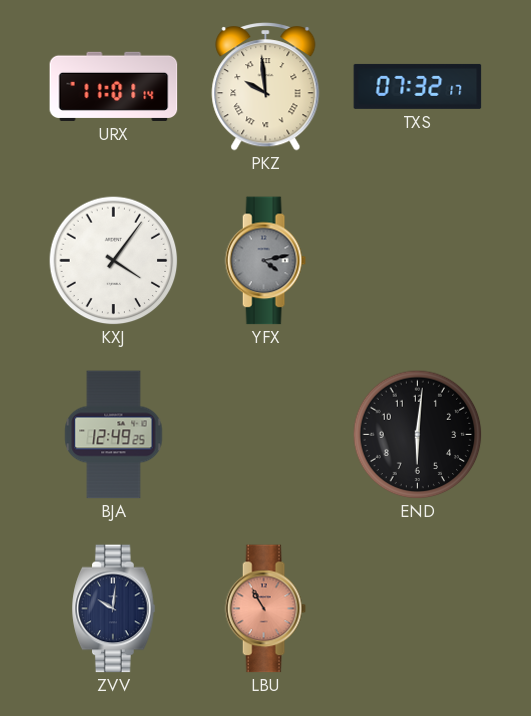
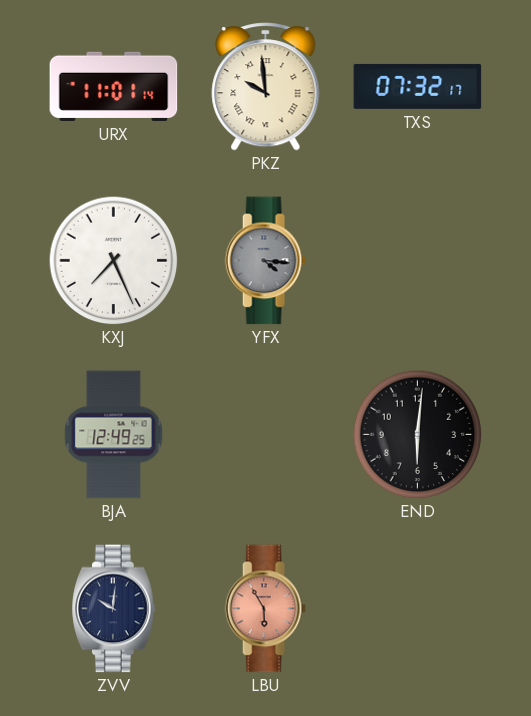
KXJ: 4:06 -> 7:26
YFX: 4:13 -> 4:16
LBU: 10:55 -> 5:55
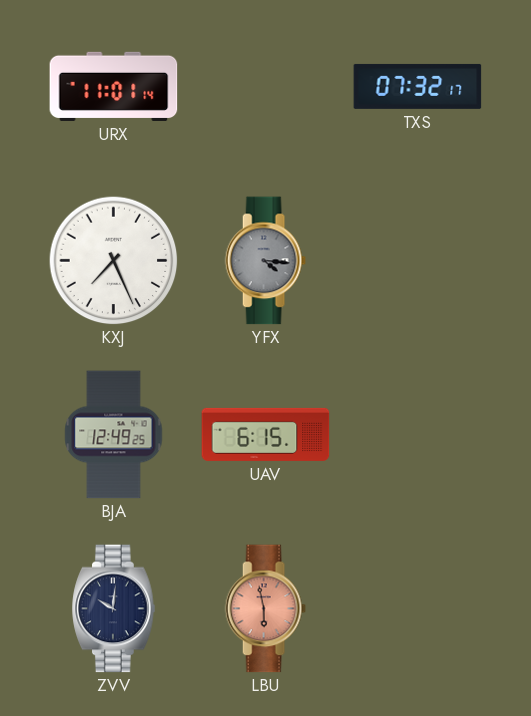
PKZ: 9:59 -> none
UAV: none -> 6:15
END: 6:01 -> none
LBU: 5:55 -> 5:58
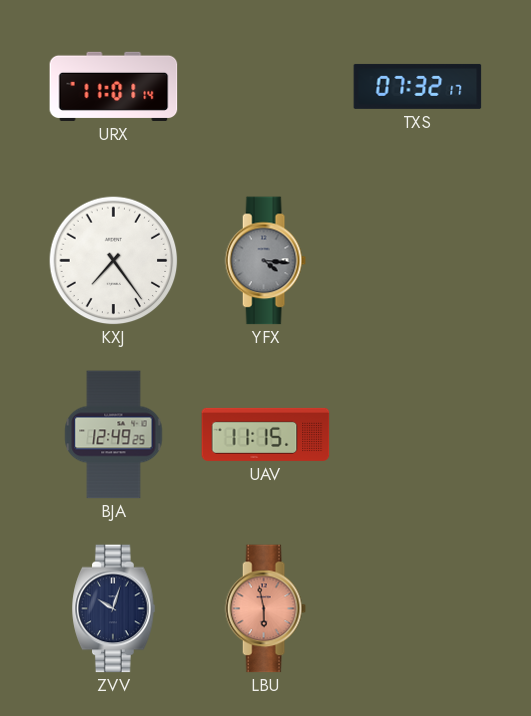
KXJ: 7:26 -> 7:24
UAV: 6:15 -> 11:15
ZVV: 10:01 -> 10:03
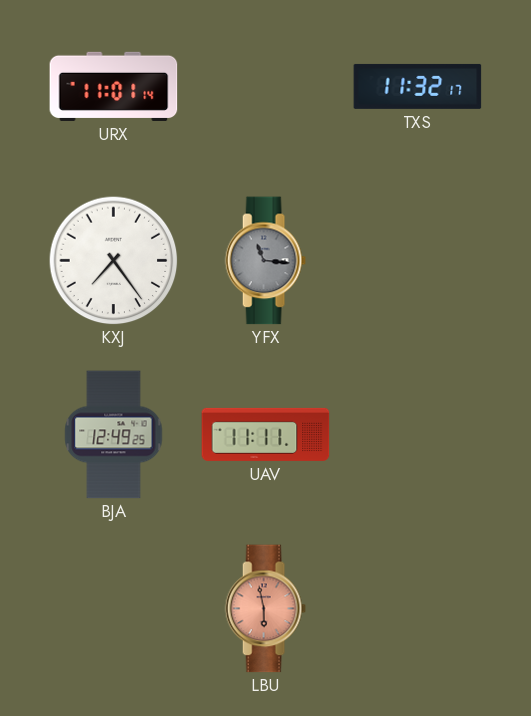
TXS: 07:32 -> 11:32
YFX: 4:16 -> 11:16
UAV: 11:15 -> 11:11
ZVV: 10:03 -> none
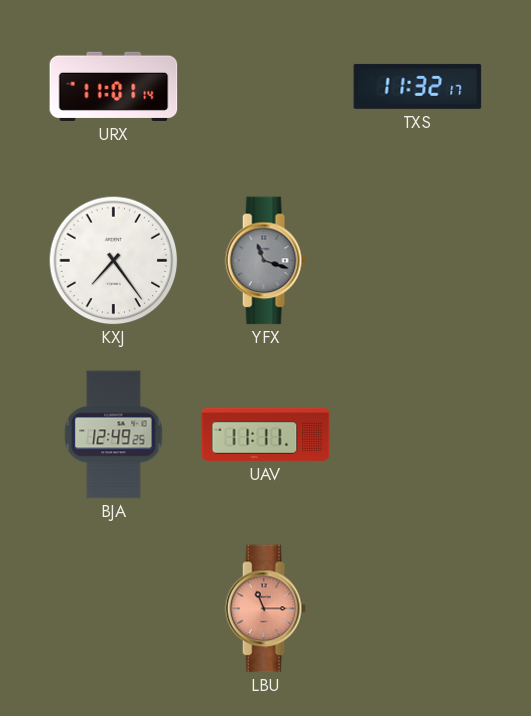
YFX: 11:16 -> 11:18
LBU: 5:58 -> 11:15
